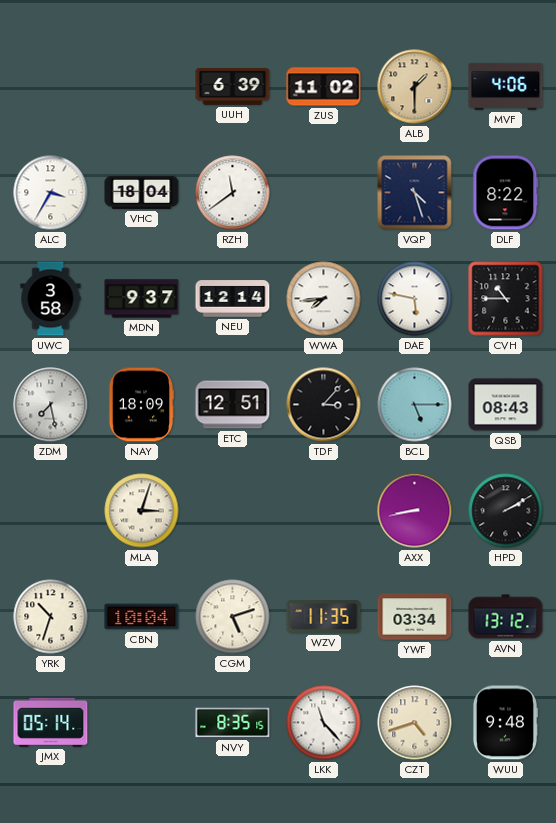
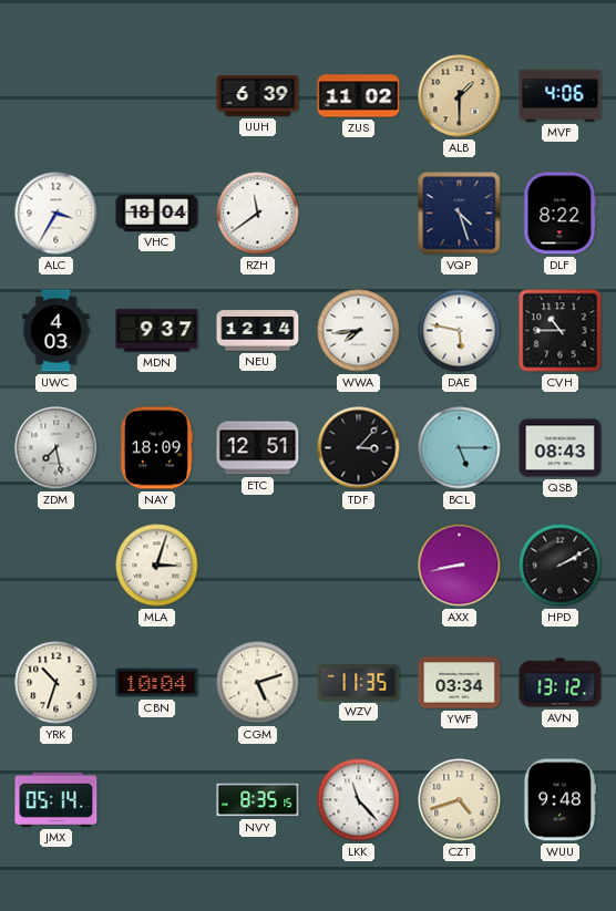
UWC: 3:58 -> 4:03
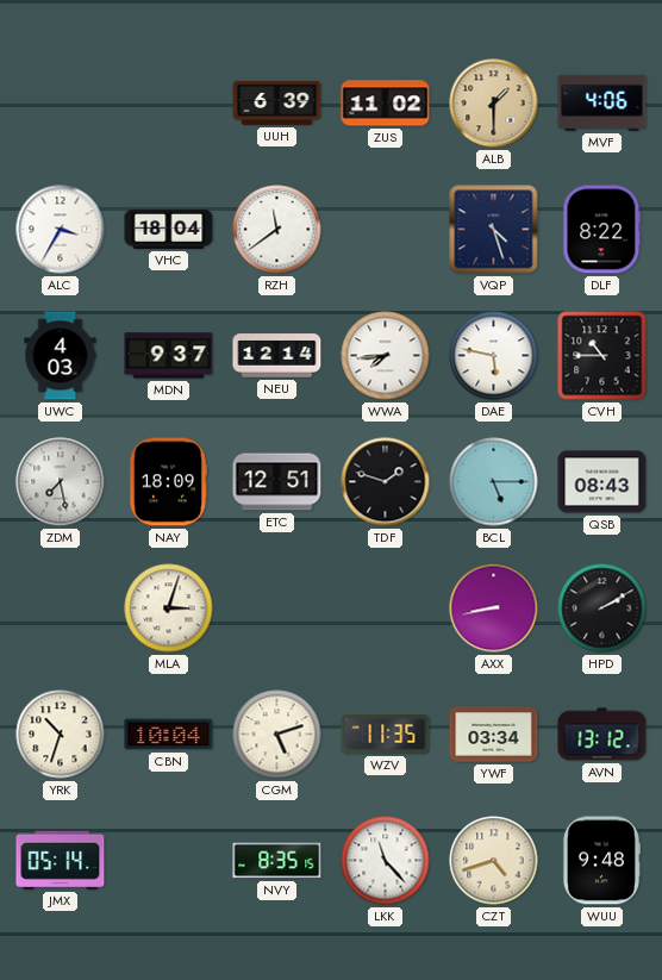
TDF: 3:07 -> 1:48
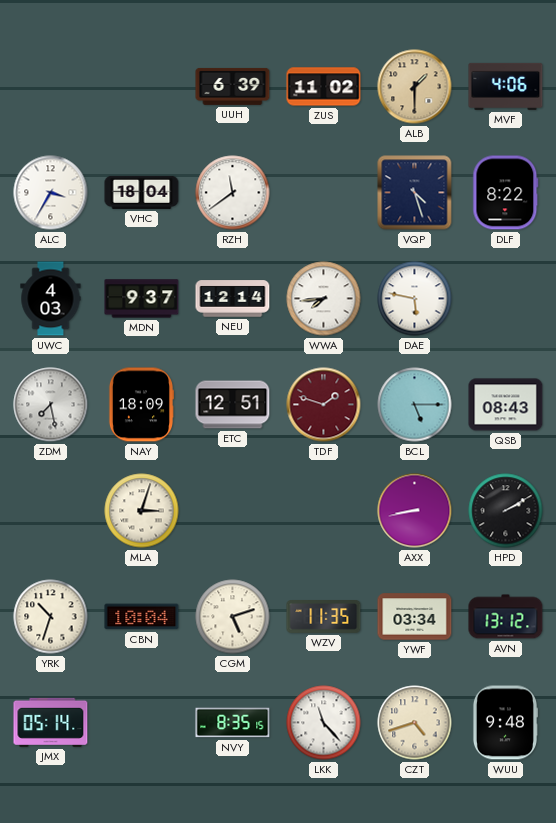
CVH: 10:45 -> none
TDF dial: black -> burgundy
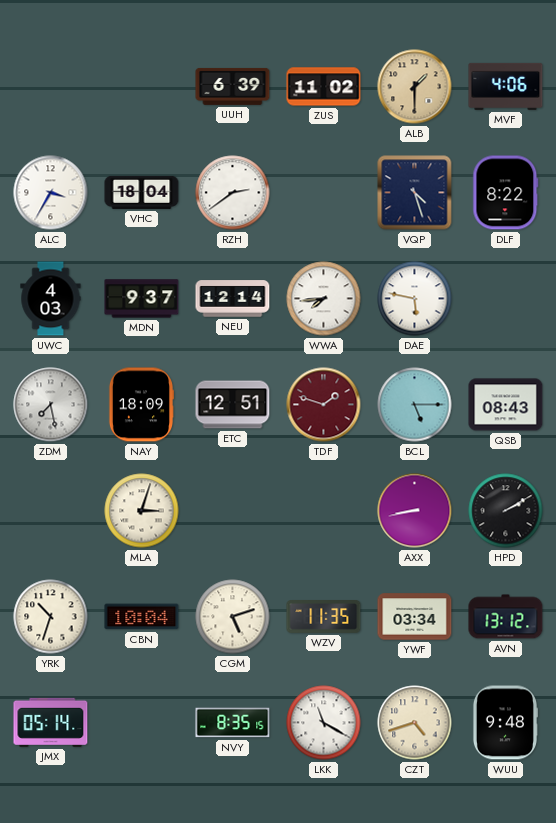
RZH: 11:39 -> 2:39
LKK: 11:23 -> 11:20
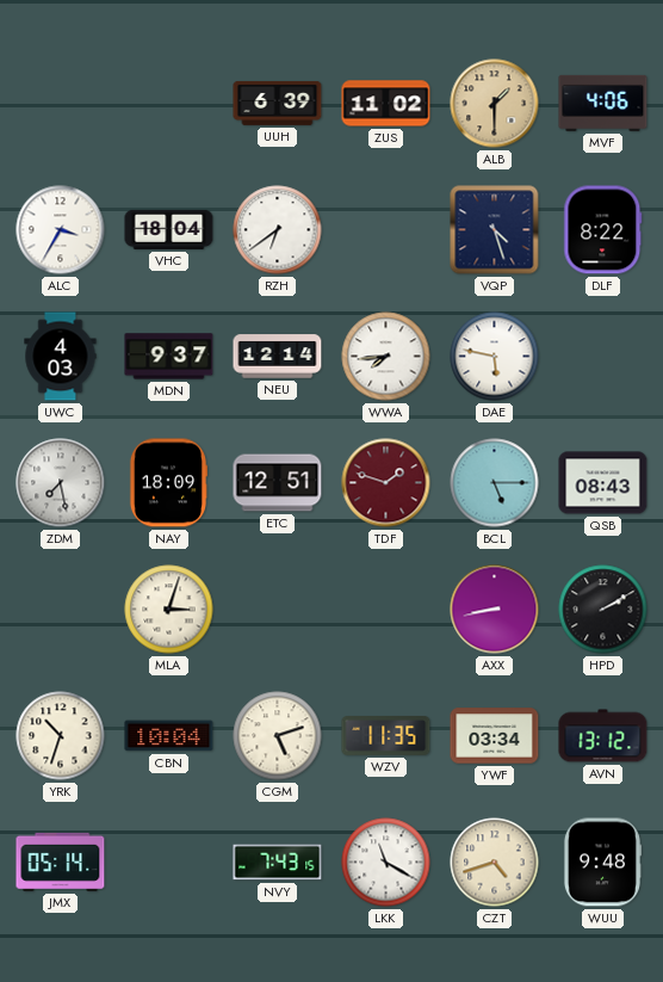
RZH: 2:39 -> 6:39
NVY: 8:35 -> 7:43
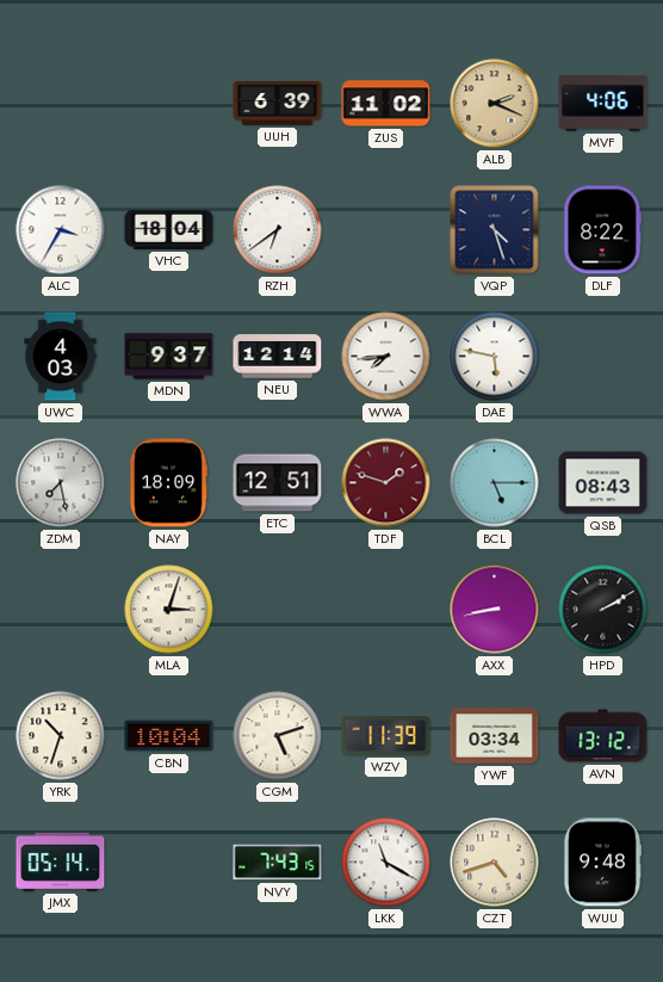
ALB: 1:30 -> 2:19
WZV: 11:35 -> 11:39
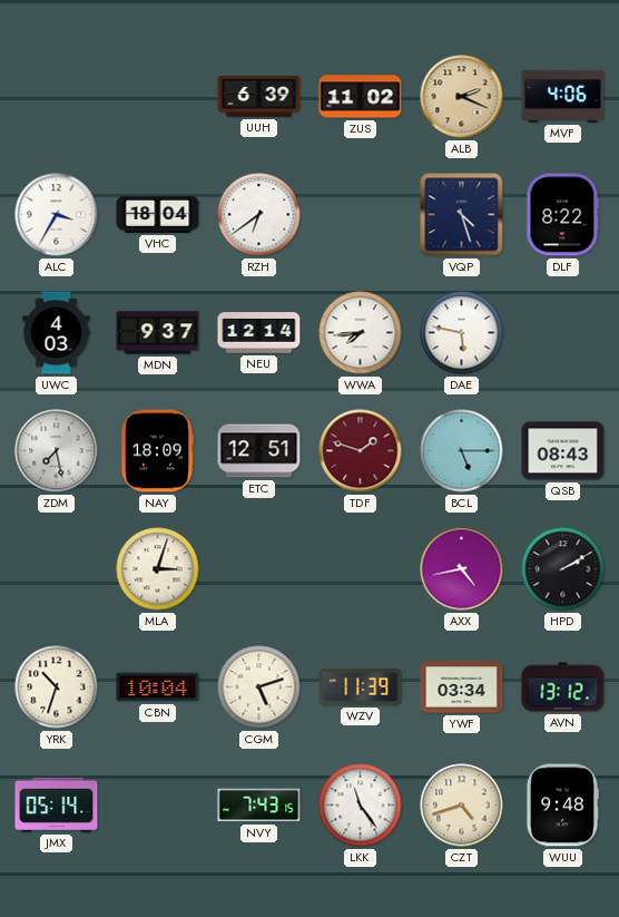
AXX: 8:43 -> 4:43
LKK: 11:20 -> 11:24
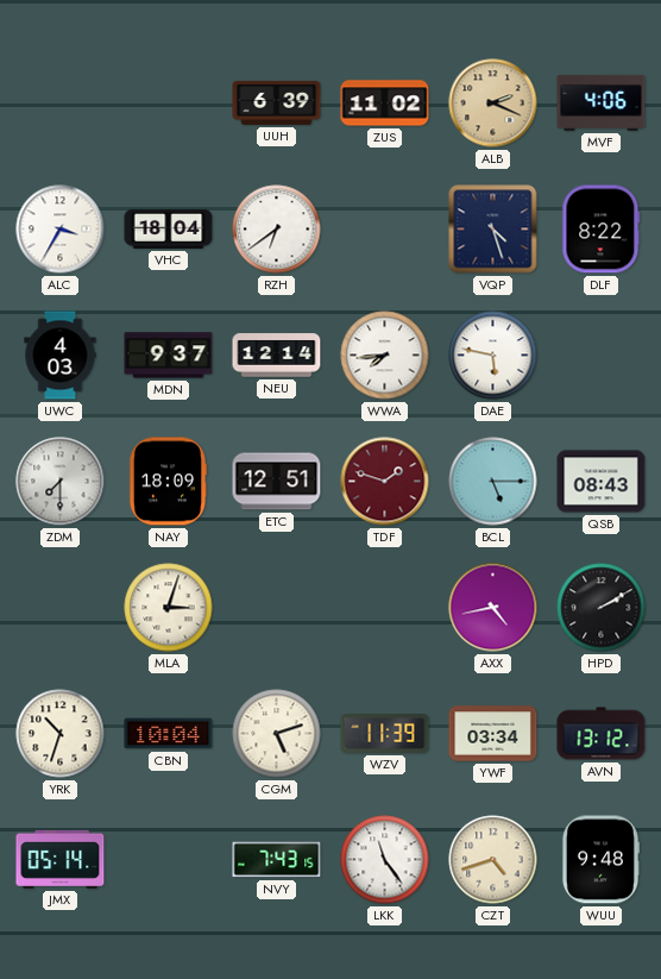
ZDM: 7:28 -> 7:30
